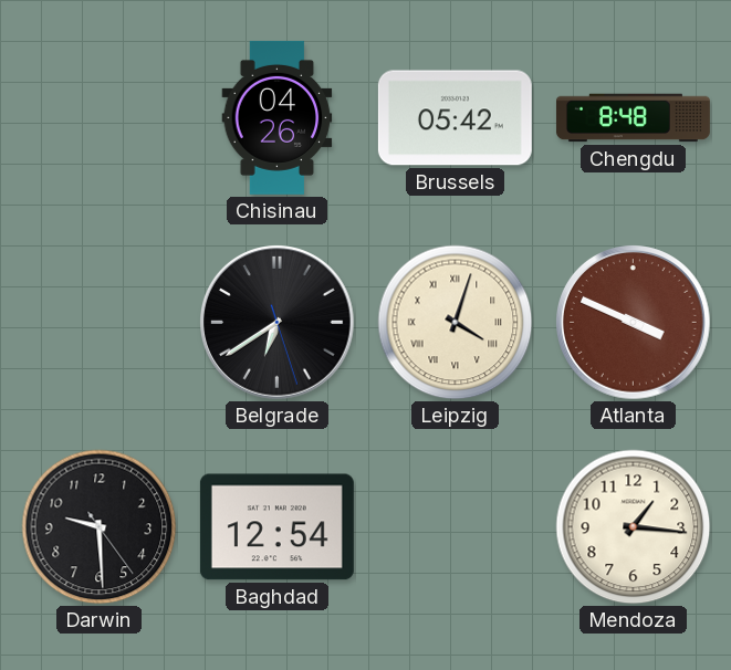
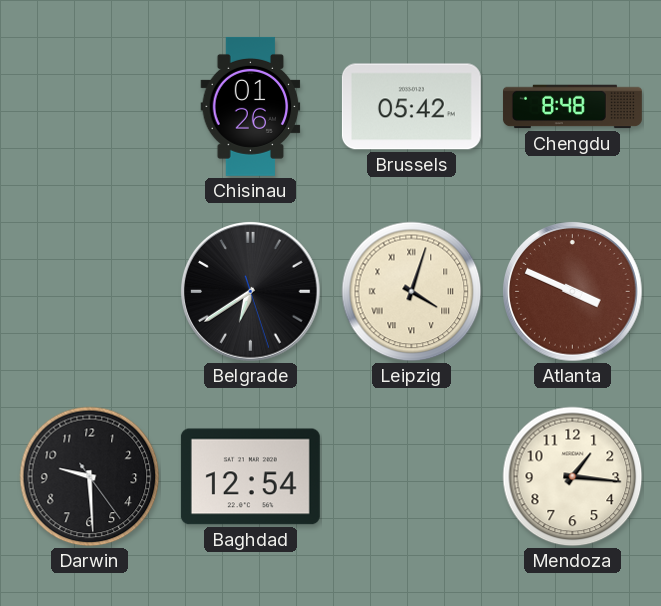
Chisinau: 04:26 -> 01:26
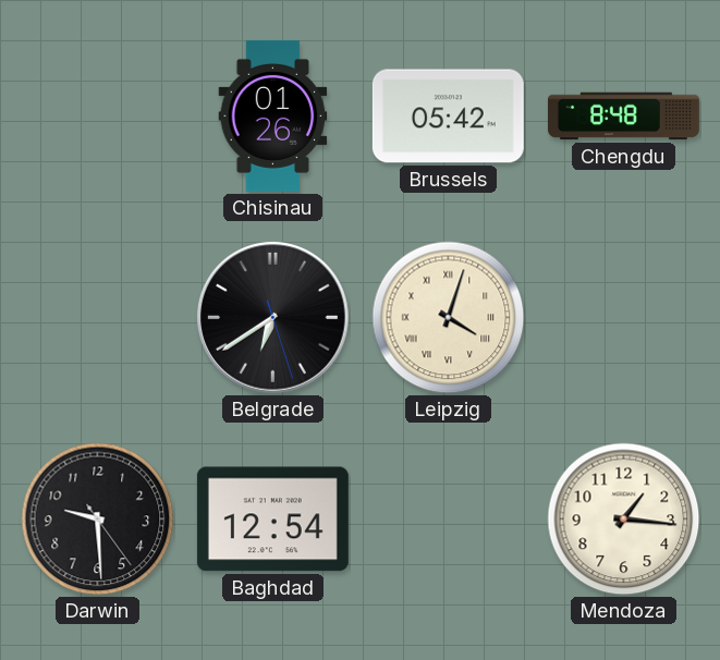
Atlanta: 3:49 -> none
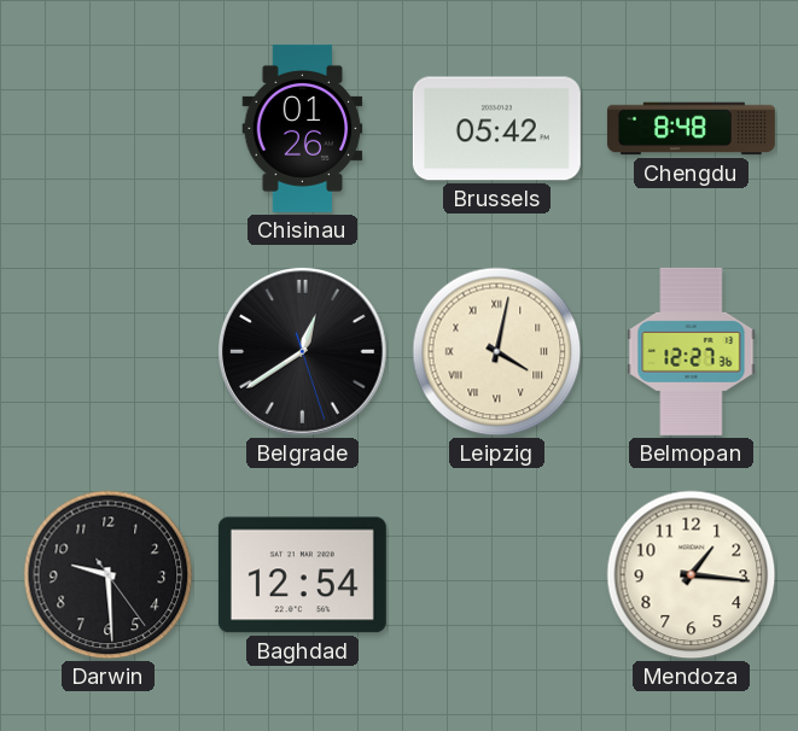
Belgrade: 6:39 -> 12:39
Leipzig: 4:03 -> 4:02
Belmopan: none -> 12:27
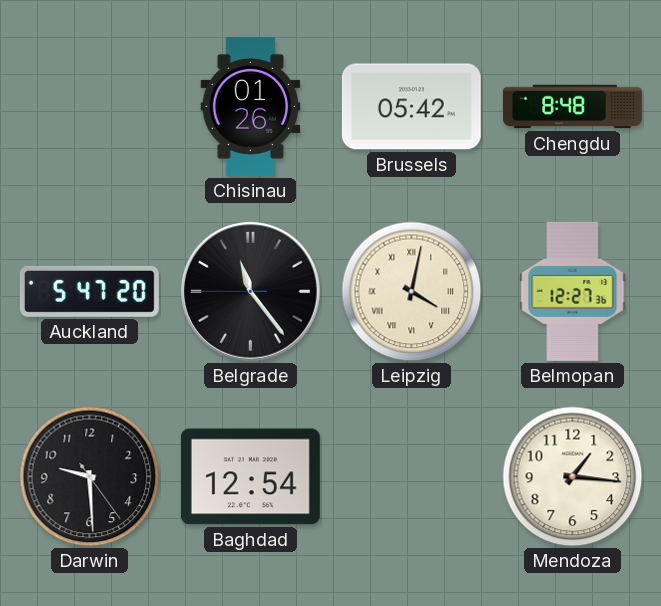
Auckland: none -> 5:47
Belgrade: 12:39 -> 11:23
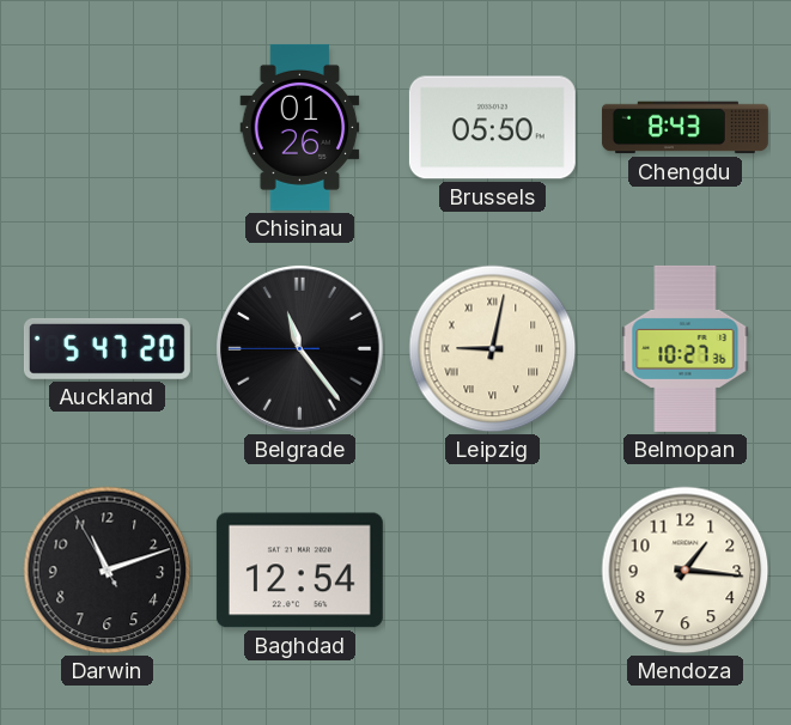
Brussels: 05:42 -> 05:50
Chengdu: 8:48 -> 8:43
Leipzig: 4:02 -> 9:02
Belmopan: 12:27 -> 10:27
Darwin: 9:29 -> 11:11
